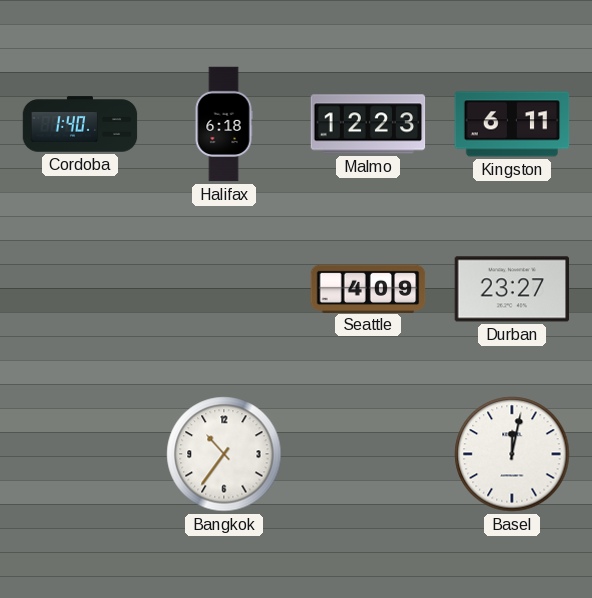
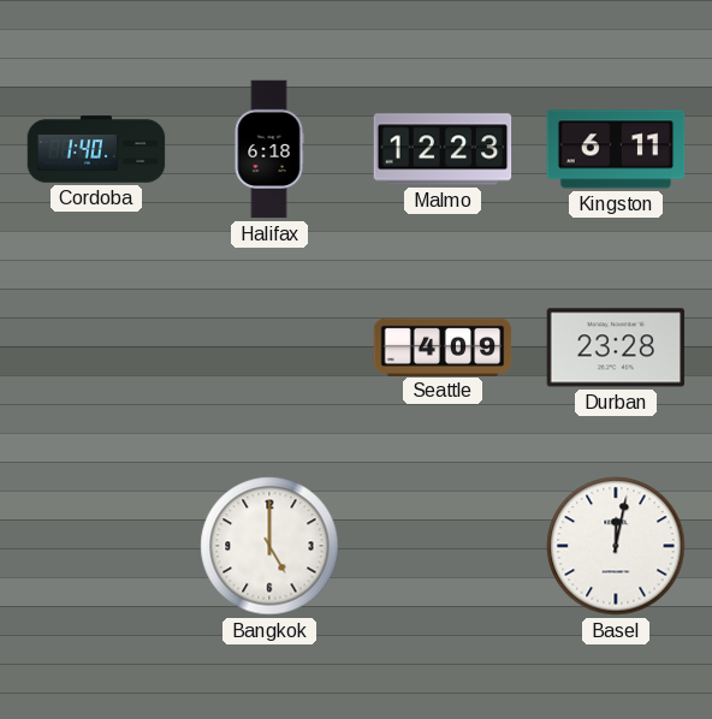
Durban: 23:27 -> 23:28
Bangkok: 10:36 -> 5:00
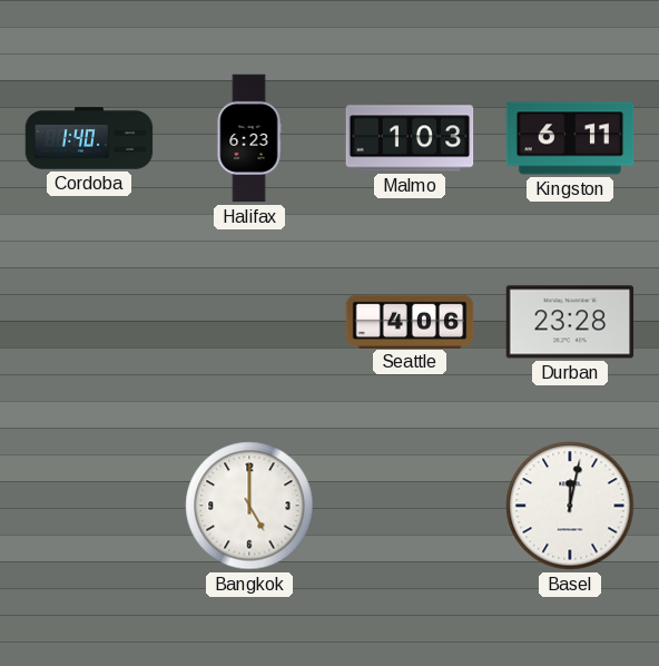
Halifax: 6:18 -> 6:23
Malmo: 12:23 -> 1:03
Seattle: 4:09 -> 4:06
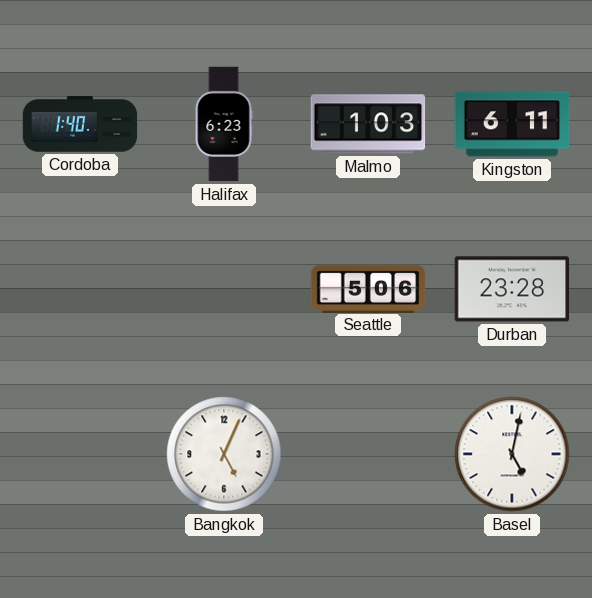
Seattle: 4:06 -> 5:06
Bangkok: 5:00 -> 5:04
Basel: 12:02 -> 5:02
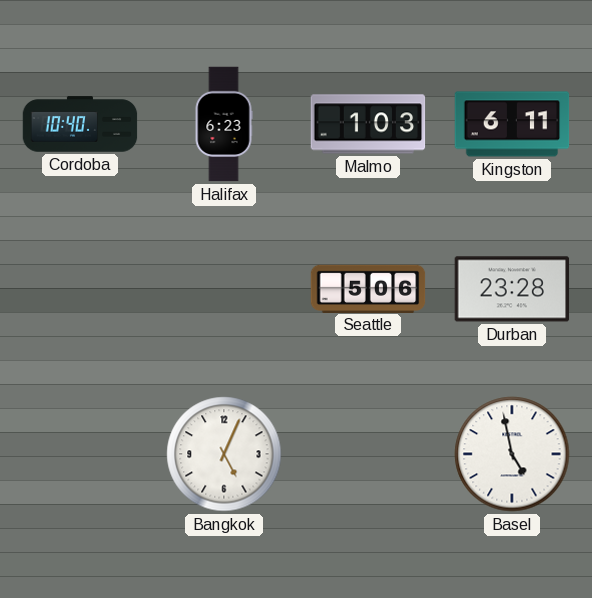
Cordoba: 1:40 -> 10:40
Basel: 5:02 -> 4:58
